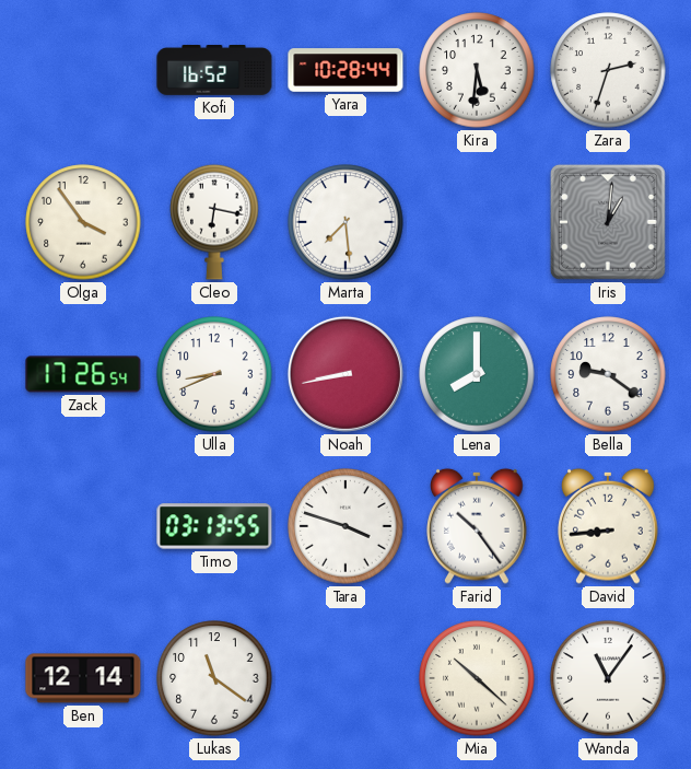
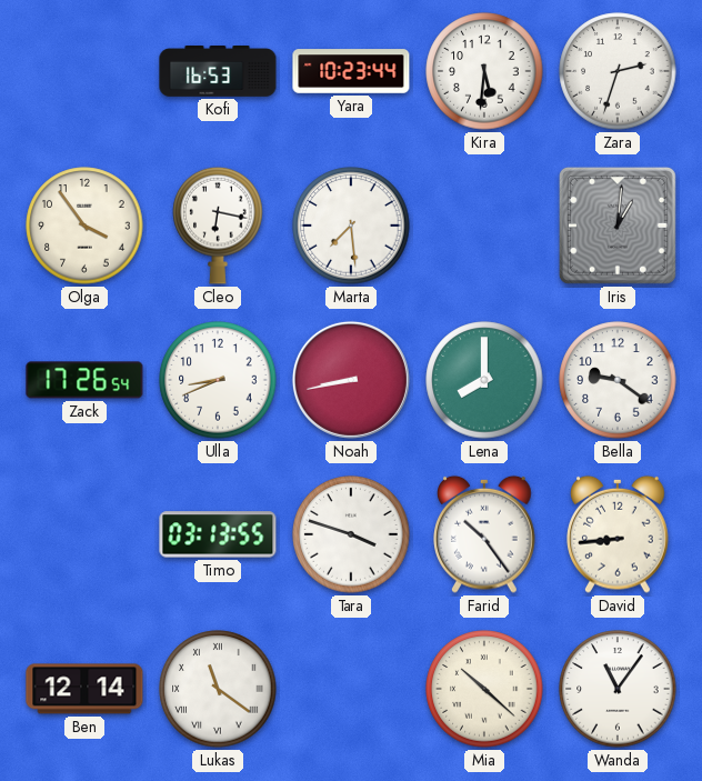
Kofi: 16:52 -> 16:53
Yara: 10:28 -> 10:23
Lukas numerals: Arabic -> Roman
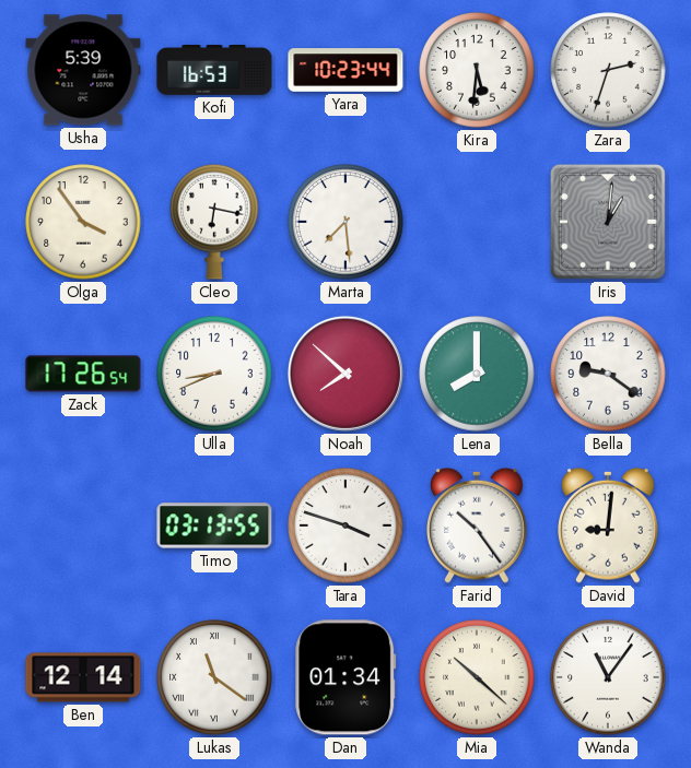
Usha: none -> 5:39
Noah: 8:43 -> 7:52
David: 8:44 -> 9:01
Dan: none -> 01:34
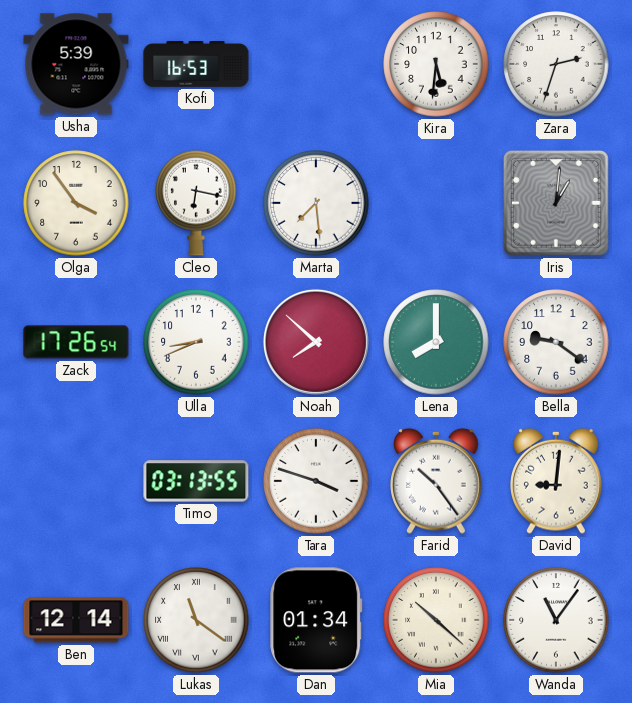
Yara: 10:23 -> none
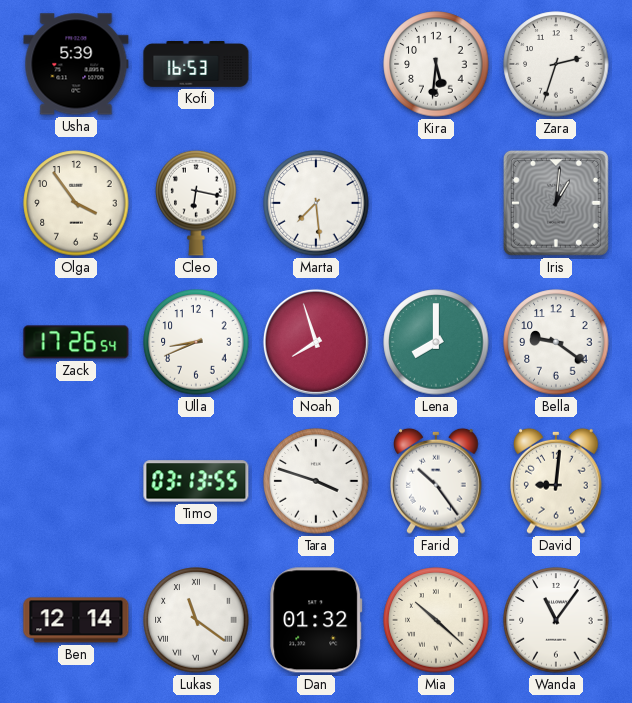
Noah: 7:52 -> 7:57
Dan: 01:34 -> 01:32
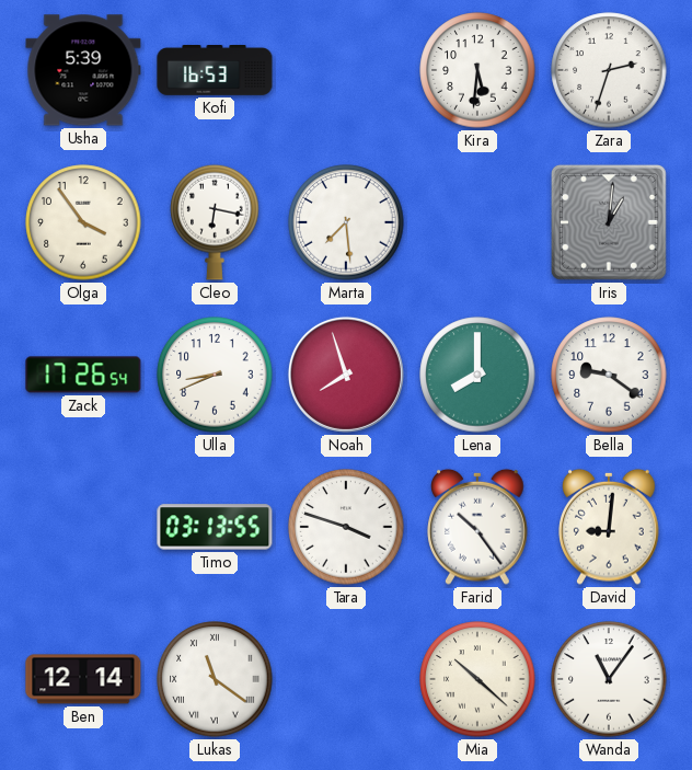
Dan: 01:32 -> none
